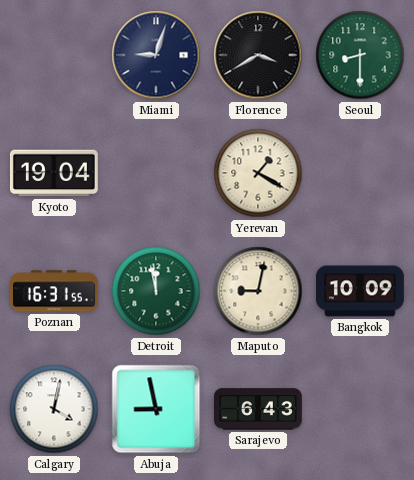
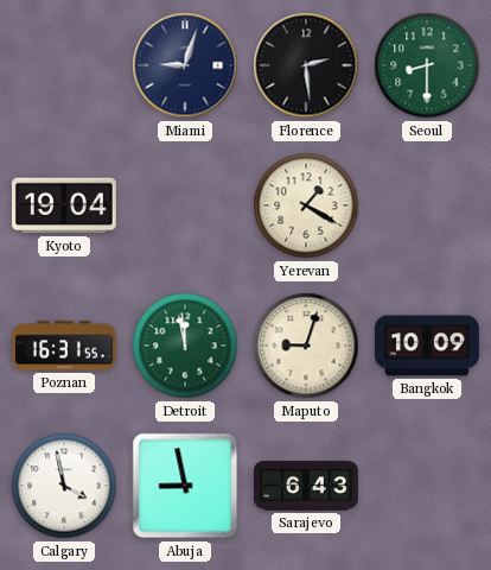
Florence: 3:40 -> 2:29
Maputo: 9:02 -> 9:03
Calgary: 4:02 -> 3:58
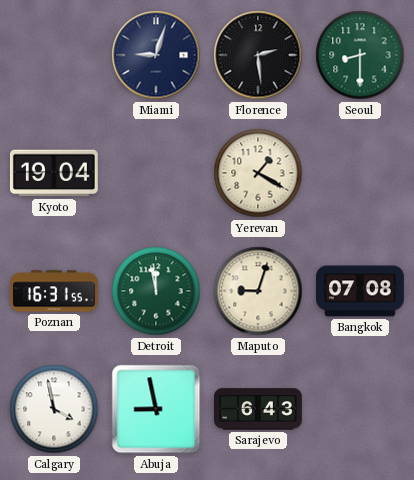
Bangkok: 10:09 -> 07:08
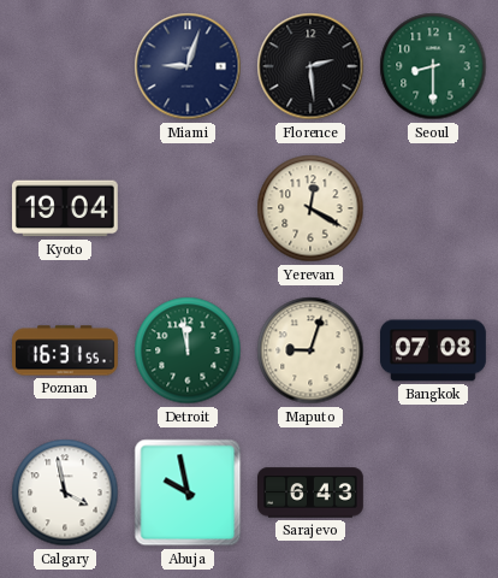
Yerevan: 1:20 -> 12:20
Abuja: 8:58 -> 9:58
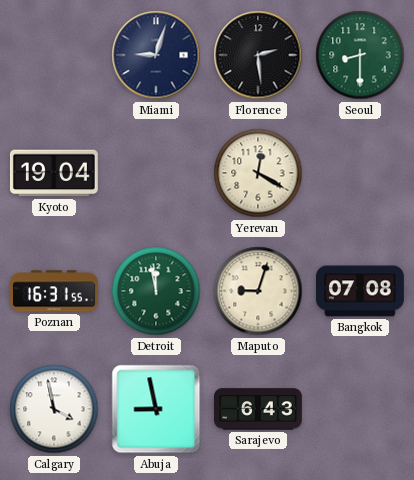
Abuja: 9:58 -> 8:58
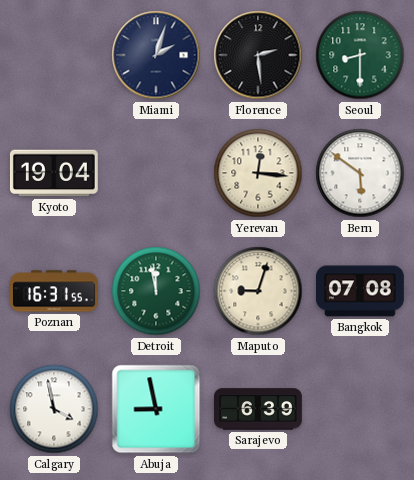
Miami: 9:03 -> 2:03
Yerevan: 12:20 -> 12:16
Bern: none -> 5:51
Sarajevo: 6:43 -> 6:39
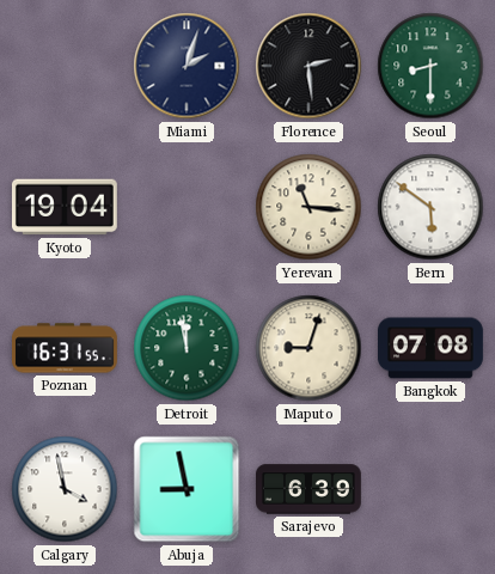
Yerevan: 12:16 -> 11:16
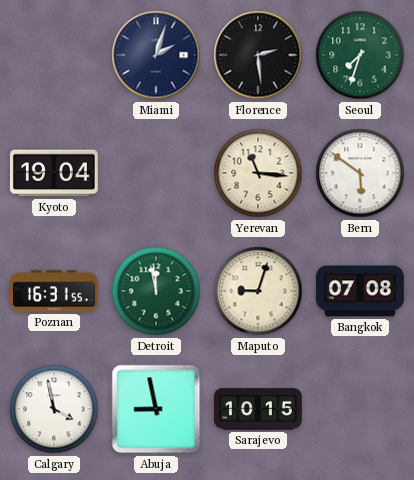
Seoul: 8:30 -> 7:33
Sarajevo: 6:39 -> 10:15
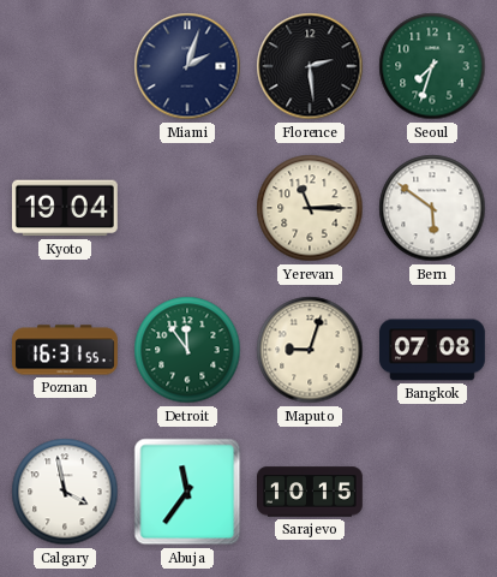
Yerevan: 11:16 -> 11:15
Detroit: 11:58 -> 11:54
Abuja: 8:58 -> 11:36
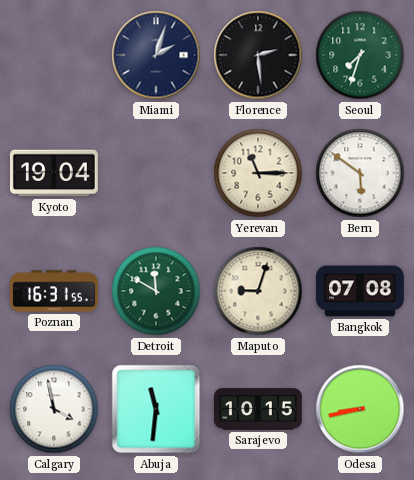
Detroit: 11:54 -> 11:50
Abuja: 11:36 -> 11:31
Odesa: none -> 8:43
